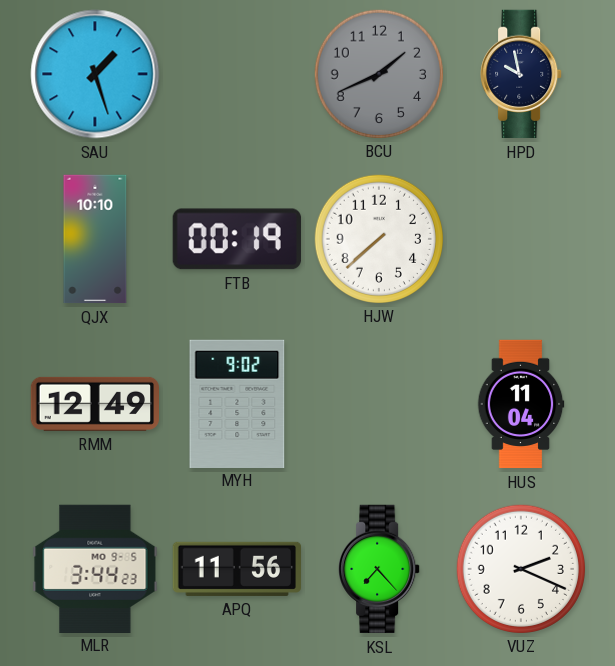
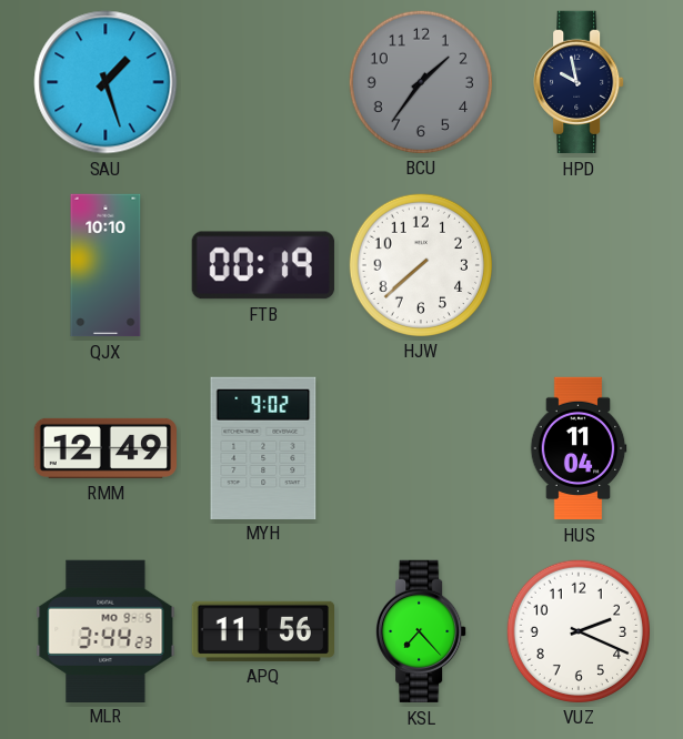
BCU: 1:41 -> 1:36
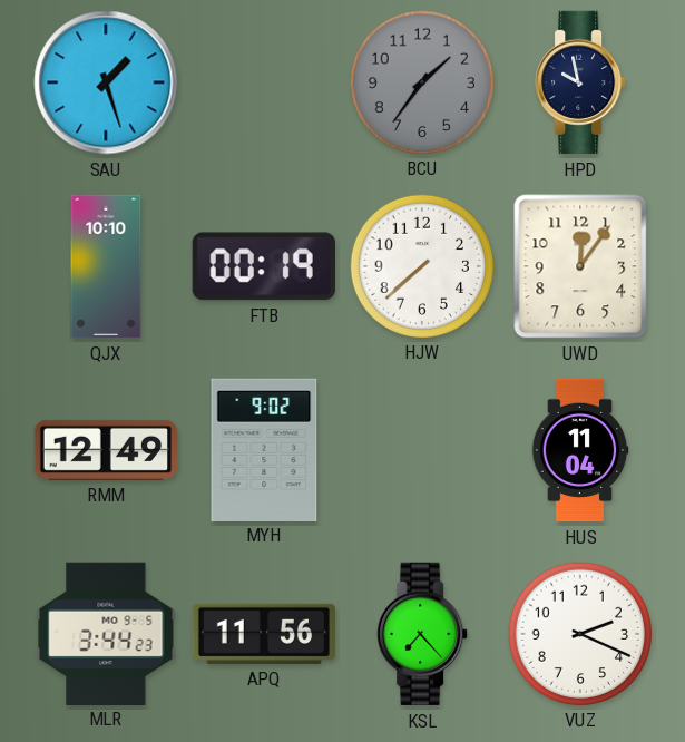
UWD: none -> 12:06
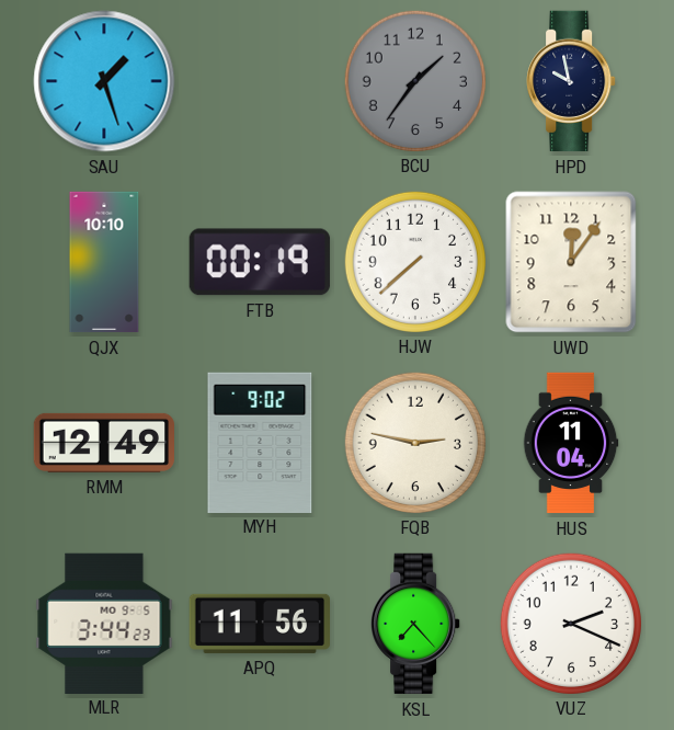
FQB: none -> 2:47
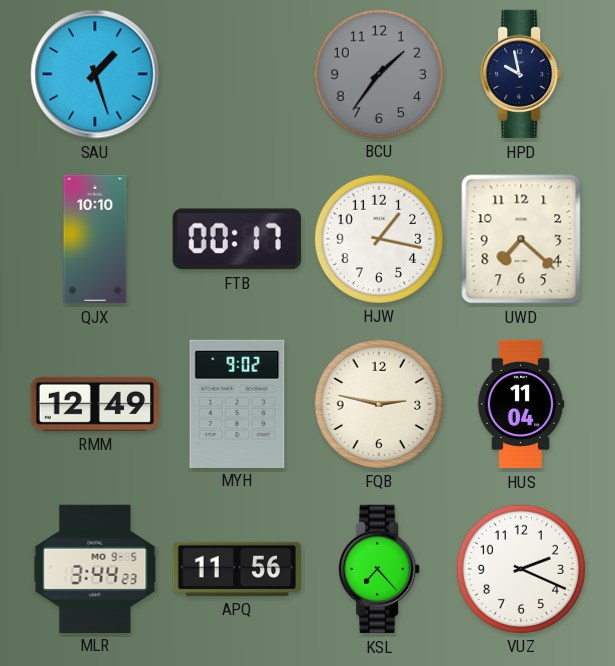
FTB: 00:19 -> 00:17
HJW: 7:38 -> 1:17
UWD: 12:06 -> 7:22
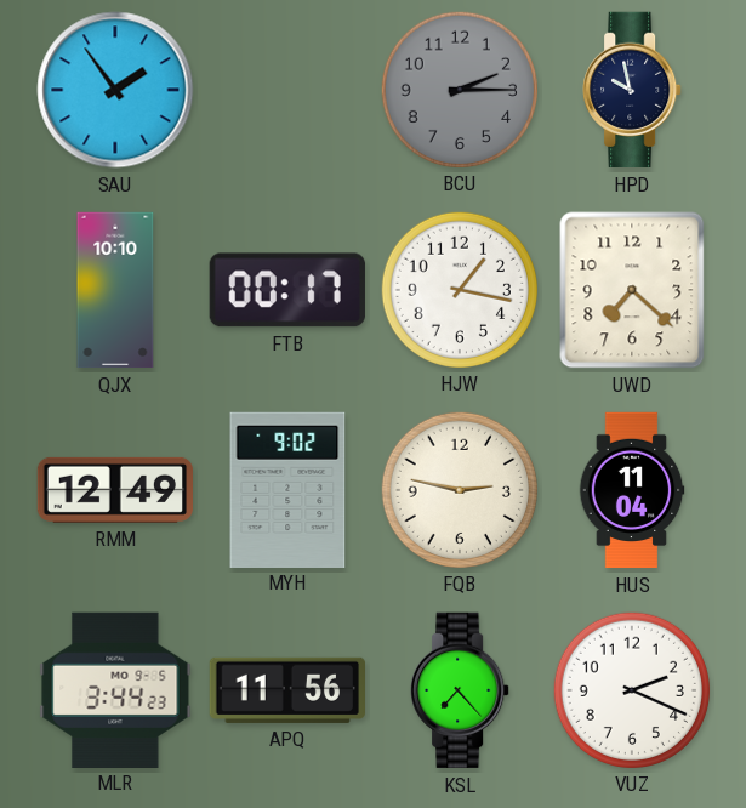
SAU: 1:27 -> 1:54
BCU: 1:36 -> 2:15
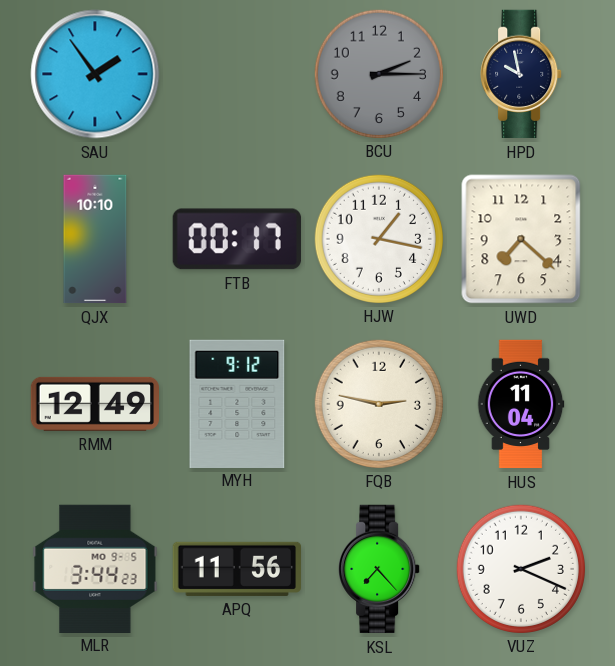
MYH: 9:02 -> 9:12
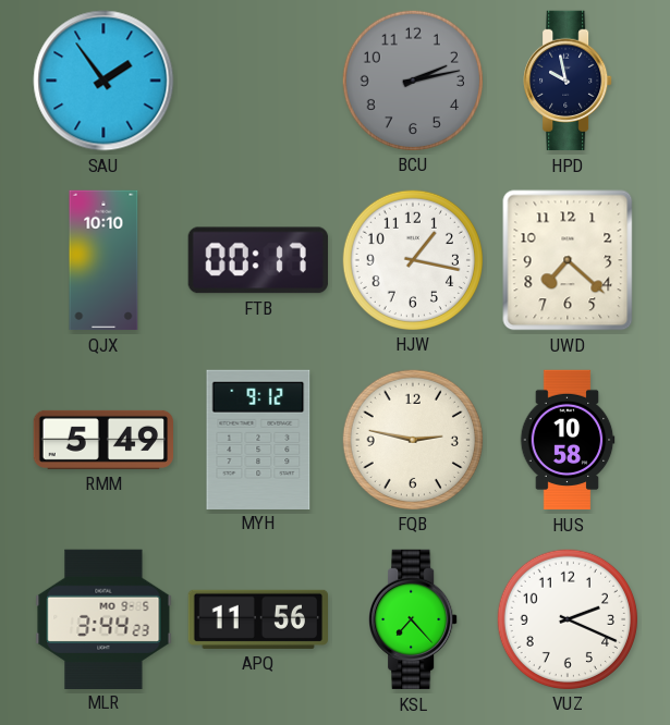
BCU: 2:15 -> 2:13
RMM: 12:49 -> 5:49
HUS: 11:04 -> 10:58
